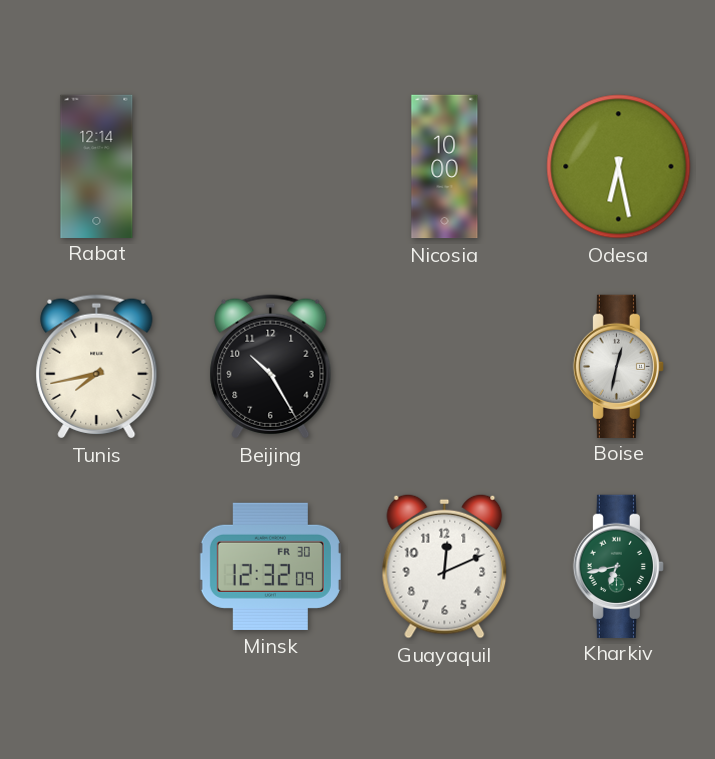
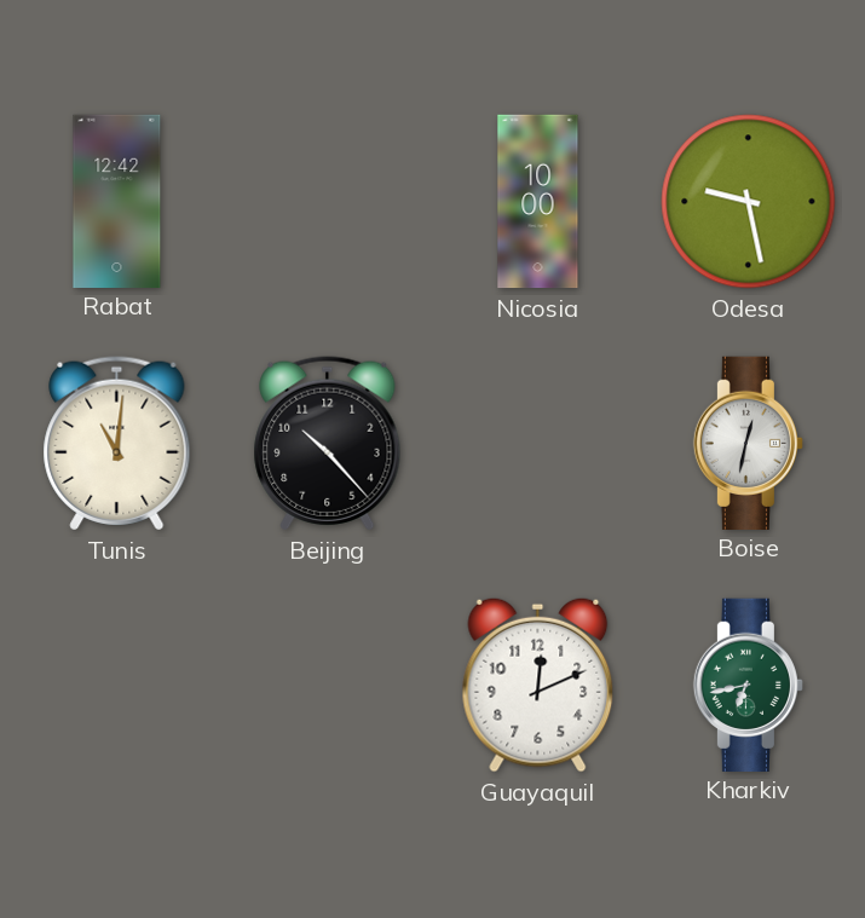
Rabat: 12:14 -> 12:42
Odesa: 6:28 -> 9:28
Tunis: 7:43 -> 11:01
Beijing: 10:25 -> 10:23
Minsk: 12:32 -> none
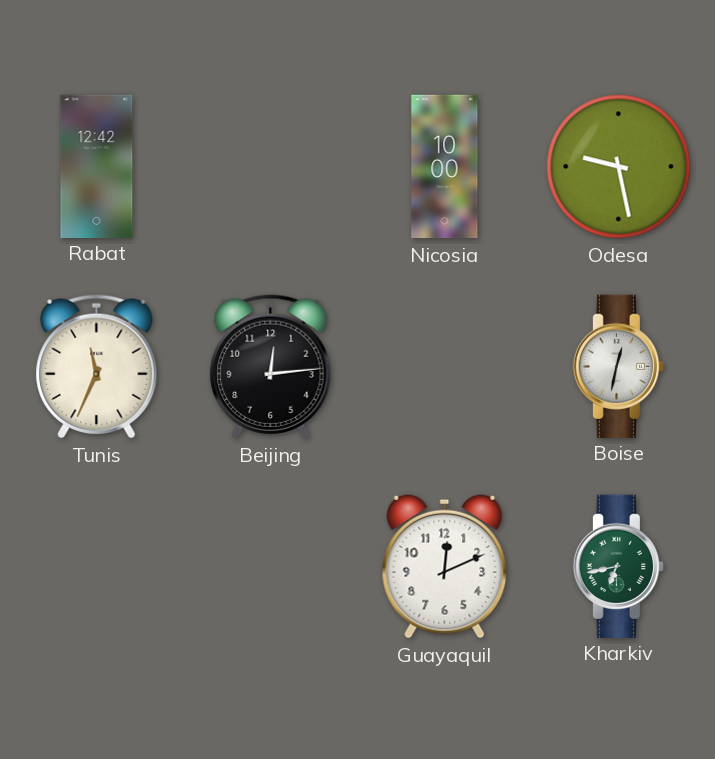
Tunis: 11:01 -> 11:34
Beijing: 10:23 -> 12:14
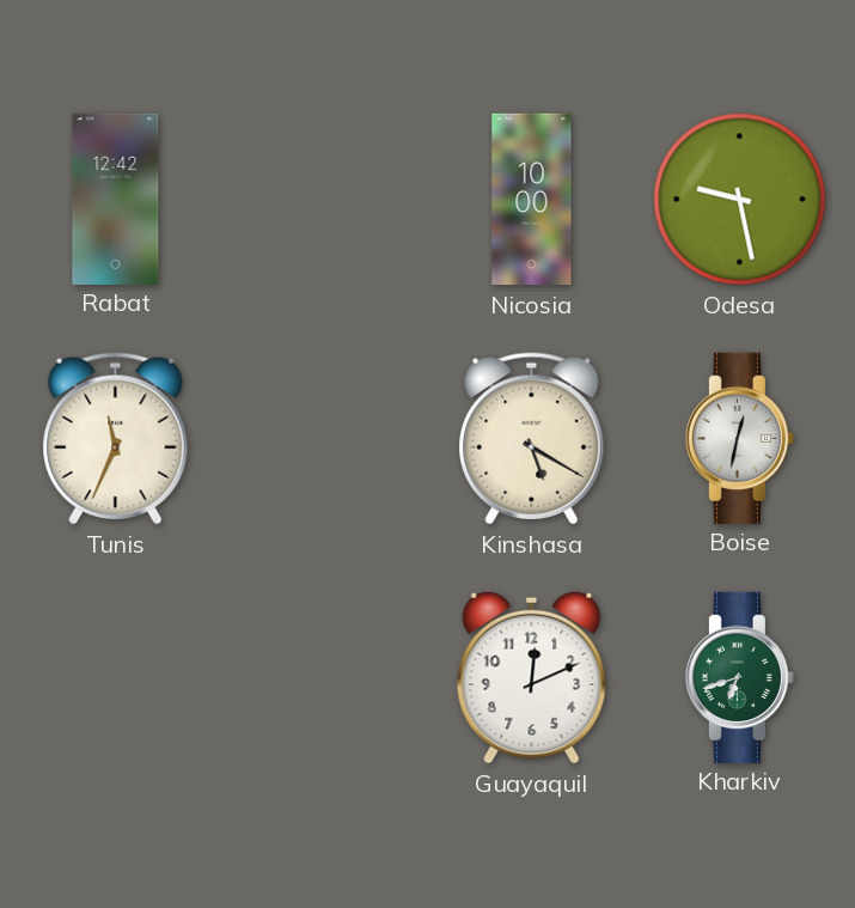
Beijing: 12:14 -> none
Kinshasa: none -> 5:20
Kharkiv: 6:43 -> 6:42
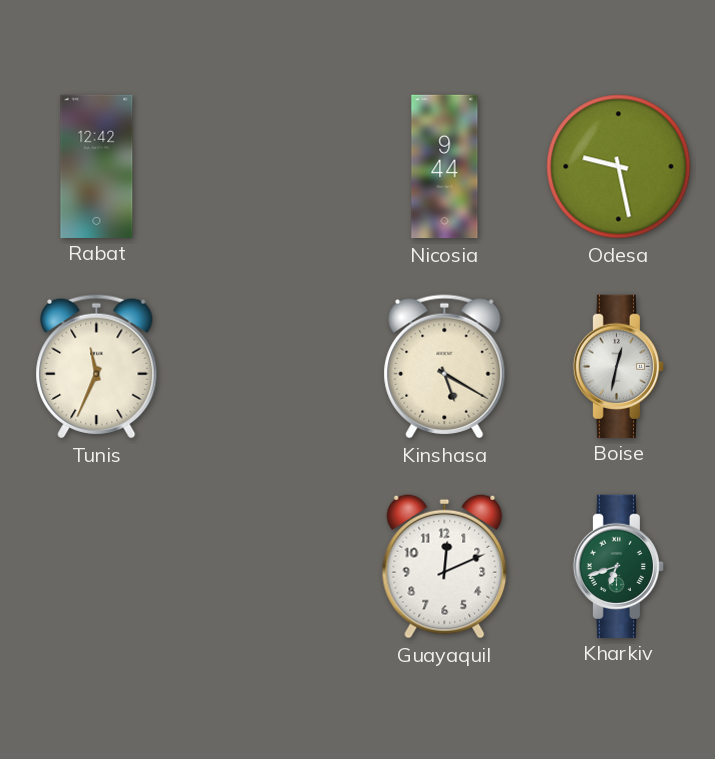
Nicosia: 10:00 -> 9:44
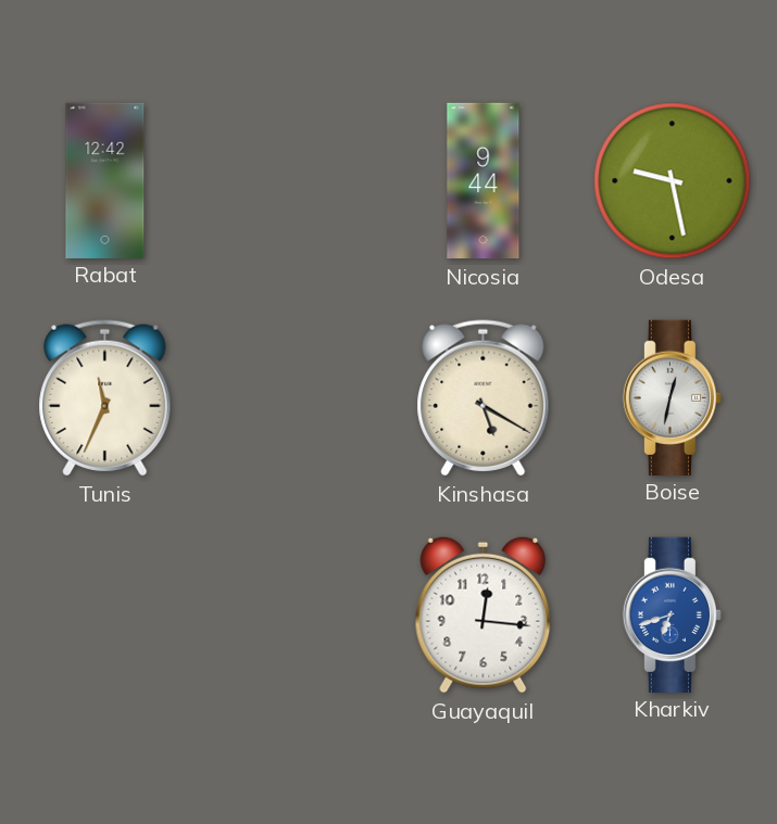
Guayaquil: 12:11 -> 12:16
Kharkiv dial: green -> blue
